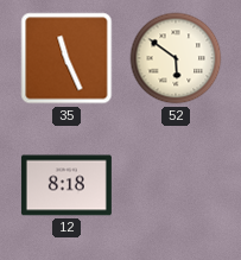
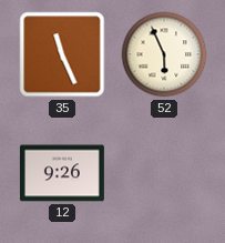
52: 5:51 -> 5:56
12: 8:18 -> 9:26
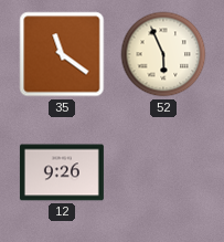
35: 11:26 -> 11:21
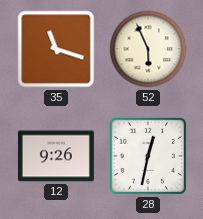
35: 11:21 -> 11:18
28: none -> 12:32
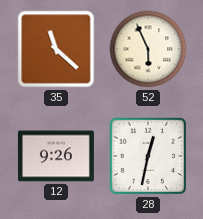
35: 11:18 -> 11:22
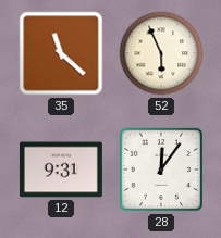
12: 9:26 -> 9:31
28: 12:32 -> 12:06
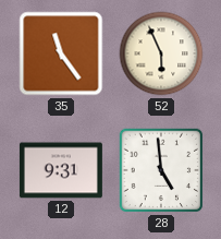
35: 11:22 -> 11:24
28: 12:06 -> 4:59
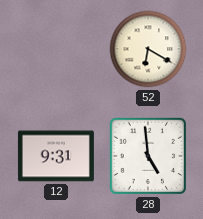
35: 11:24 -> none
52: 5:56 -> 6:20
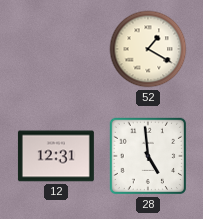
52: 6:20 -> 1:20
12: 9:31 -> 12:31
